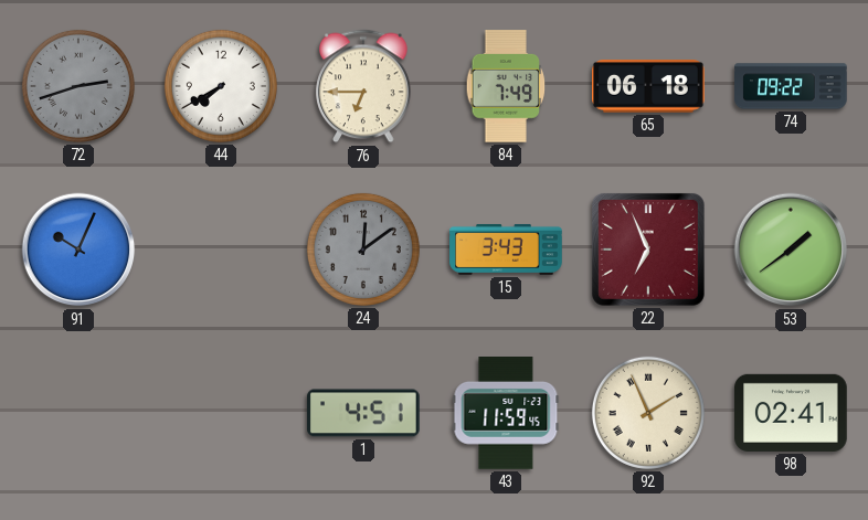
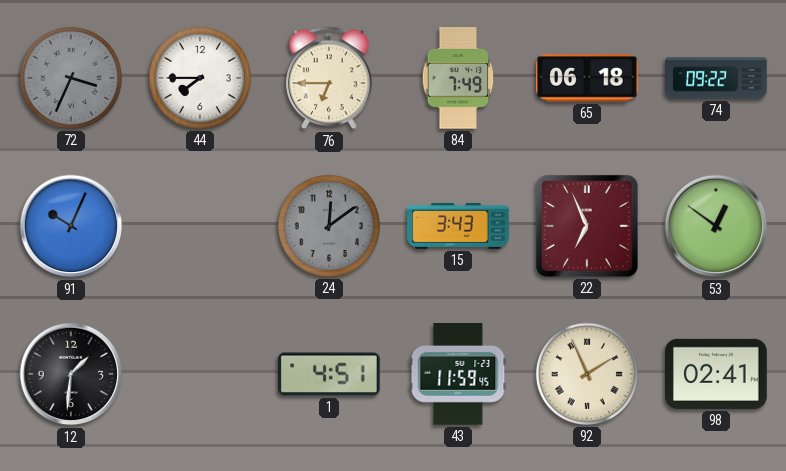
72: 2:42 -> 3:34
44: 7:40 -> 7:45
53: 1:39 -> 12:51
12: none -> 1:31
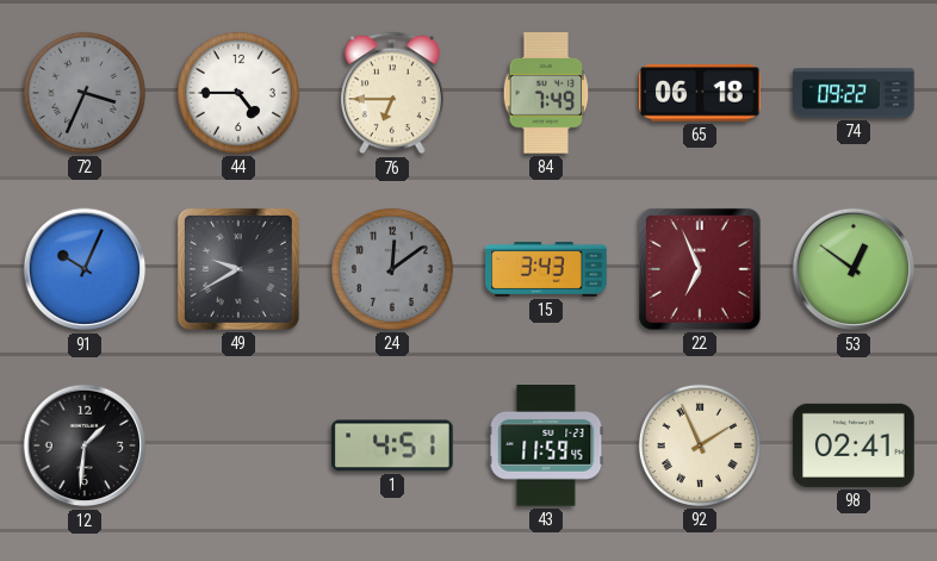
44: 7:45 -> 4:45
49: none -> 9:40
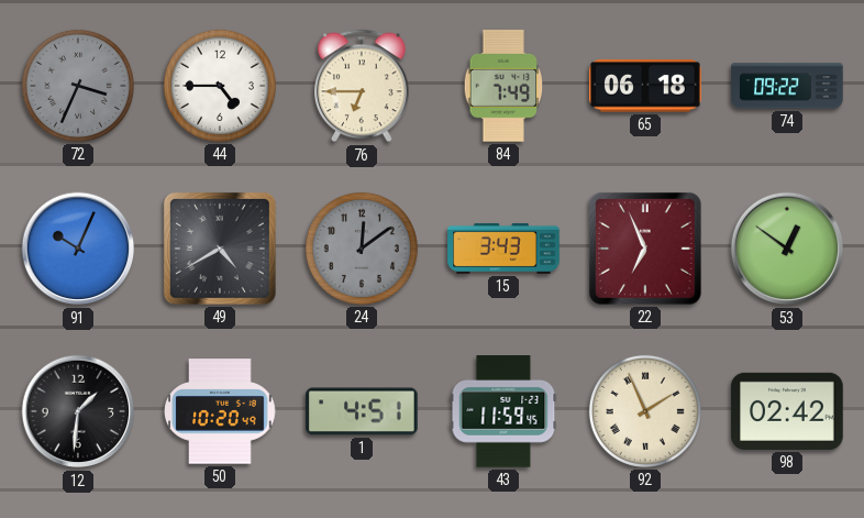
49: 9:40 -> 4:40
50: none -> 10:20
98: 02:41 -> 02:42
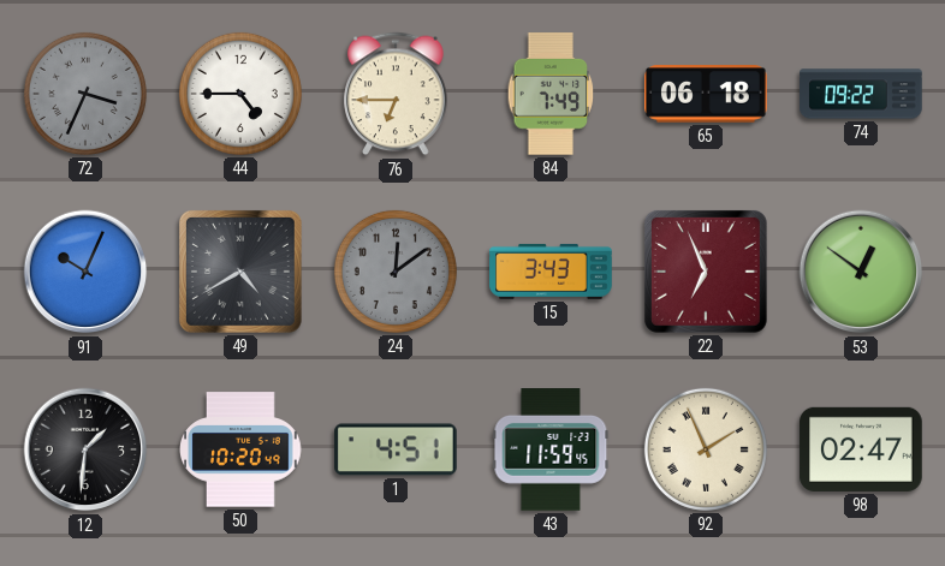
98: 02:42 -> 02:47
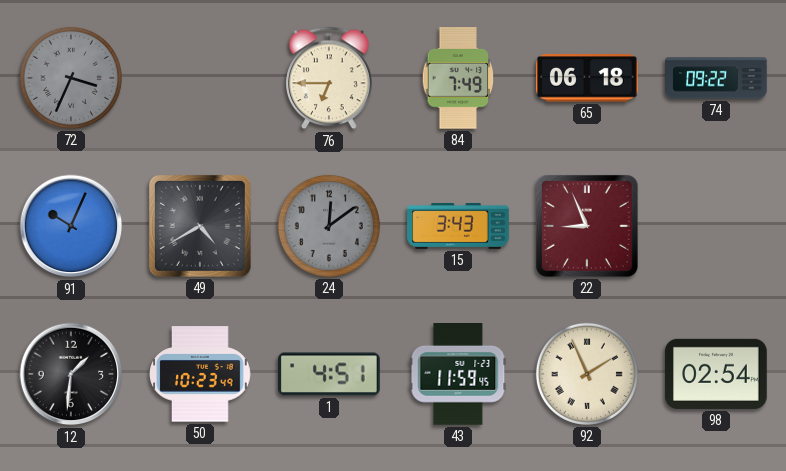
44: 4:45 -> none
22: 6:56 -> 8:56
53: 12:51 -> none
50: 10:20 -> 10:23
98: 02:47 -> 02:54
